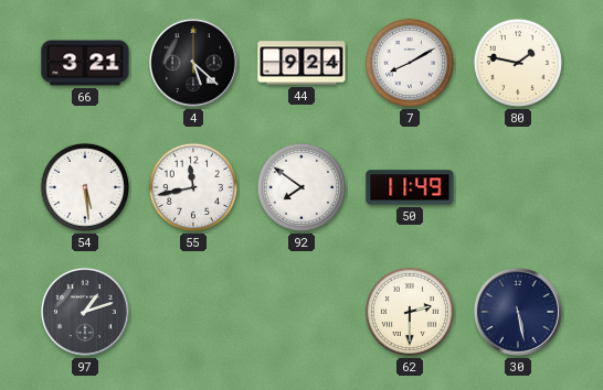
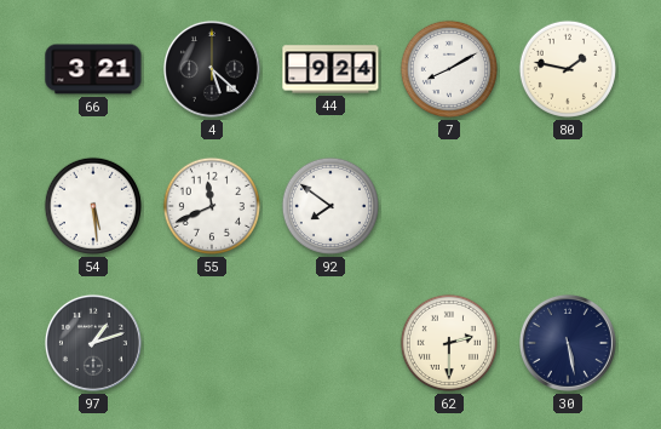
55: 11:43 -> 11:41
50: 11:49 -> none
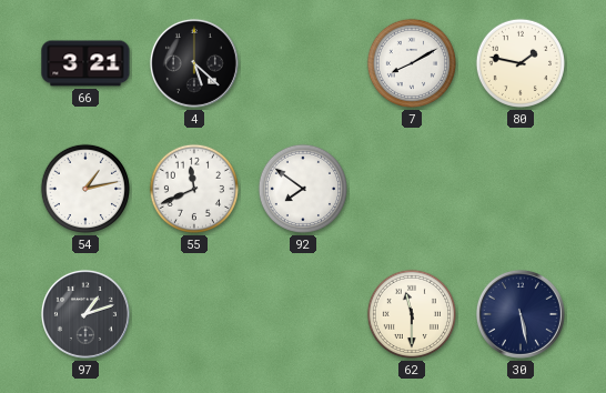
44: 9:24 -> none
54: 5:29 -> 1:13
62: 2:30 -> 11:30
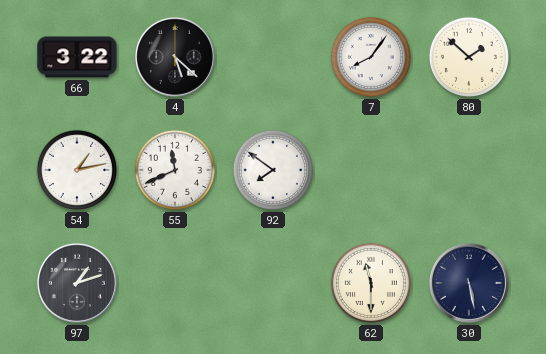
66: 3:21 -> 3:22
7: 8:10 -> 8:06
80: 1:47 -> 1:52
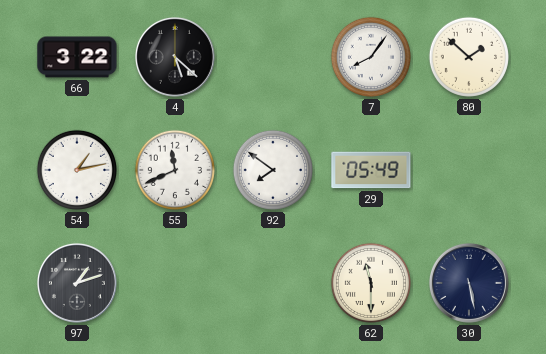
29: none -> 05:49
